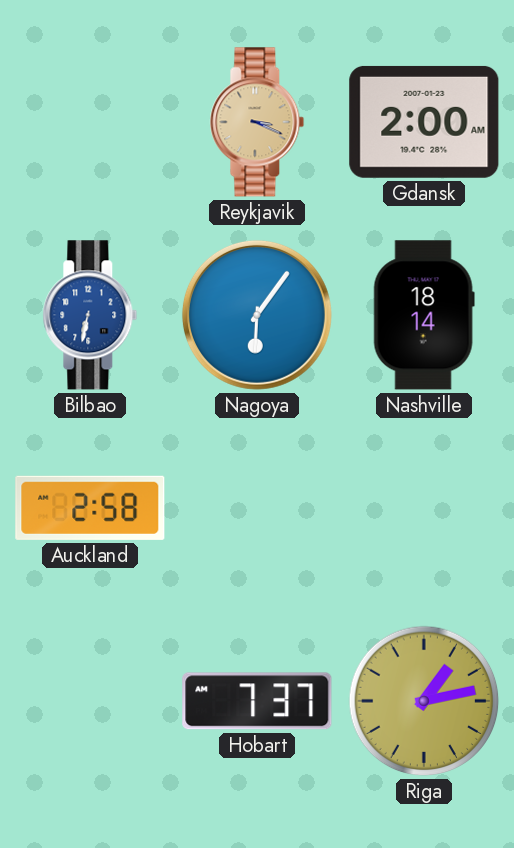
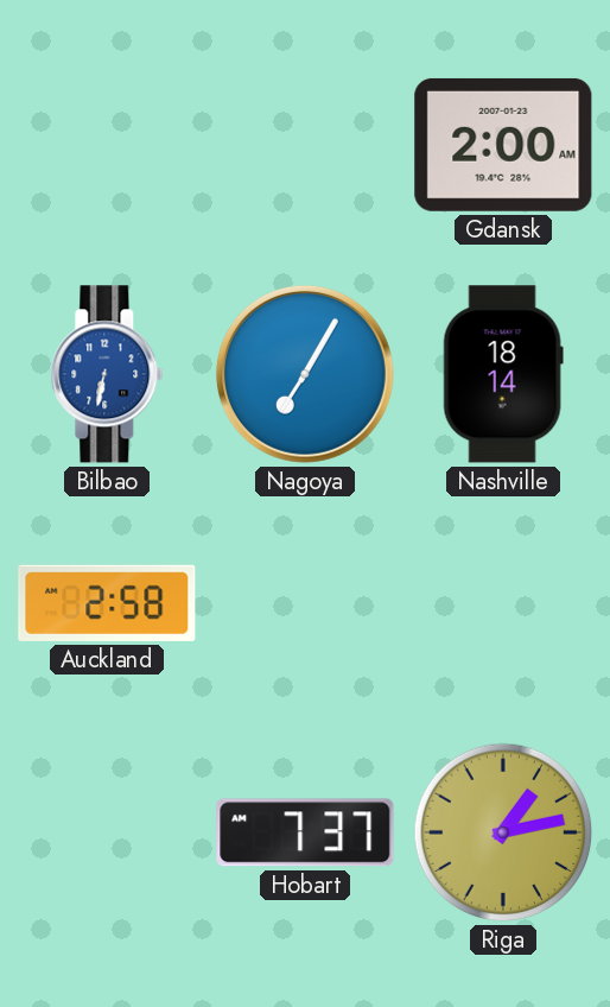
Reykjavik: 3:19 -> none
Nagoya: 6:06 -> 7:05
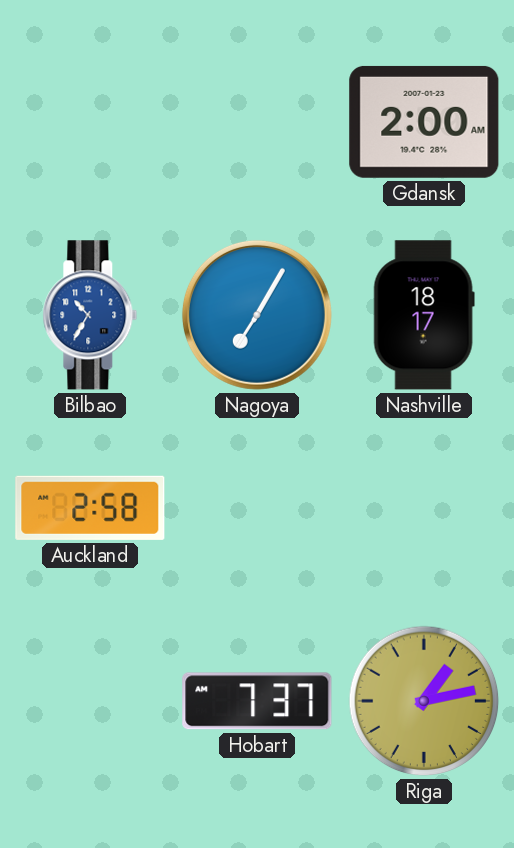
Bilbao: 6:32 -> 10:35
Nashville: 18:14 -> 18:17
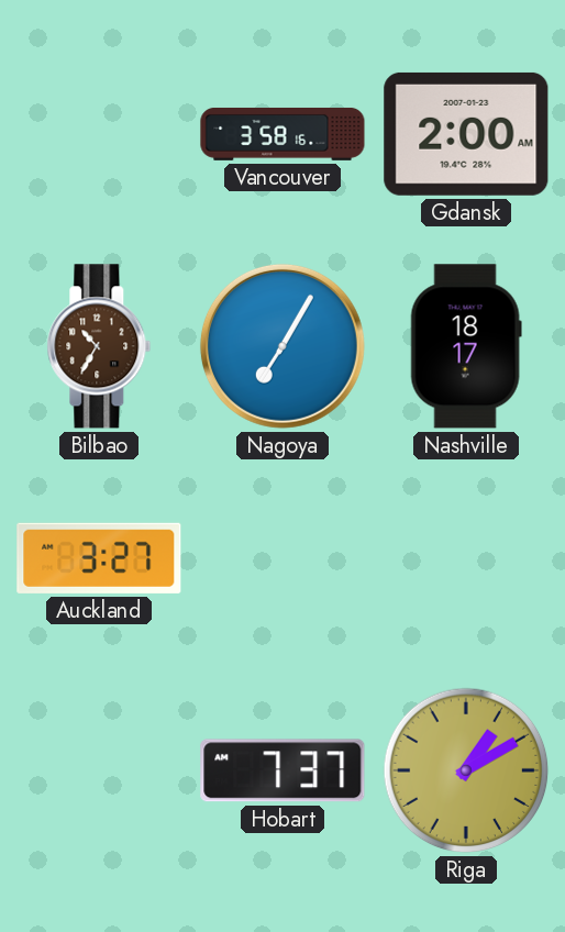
Vancouver: none -> 3:58
Bilbao dial: blue -> brown
Auckland: 2:58 -> 3:27
Riga: 1:13 -> 1:10
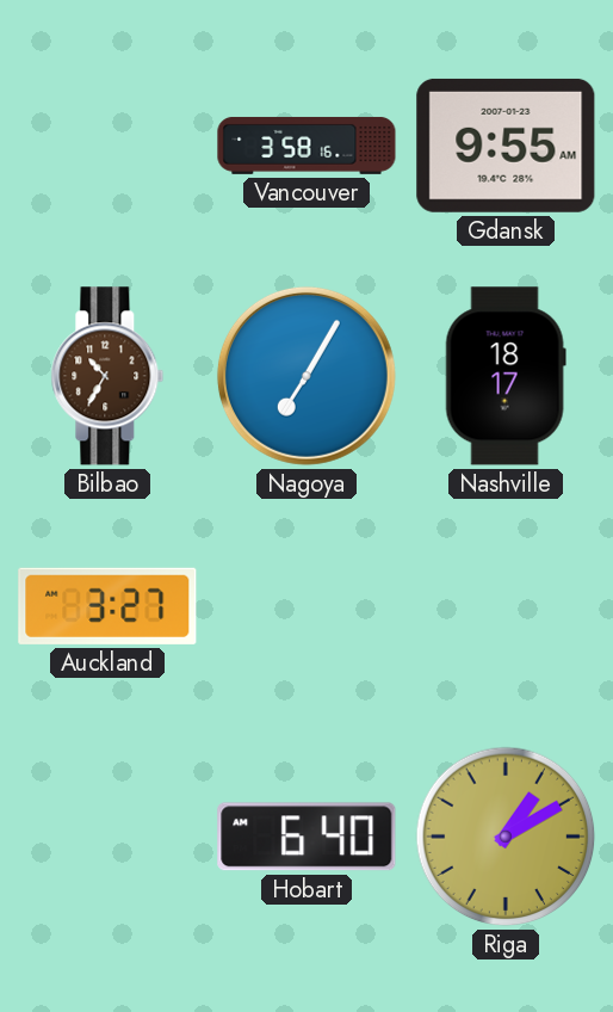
Gdansk: 2:00 -> 9:55
Hobart: 7:37 -> 6:40
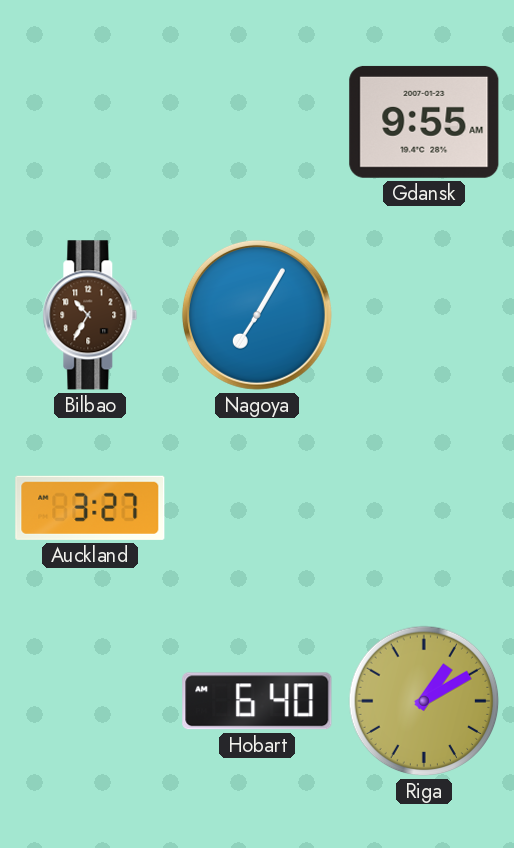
Vancouver: 3:58 -> none
Nashville: 18:17 -> none
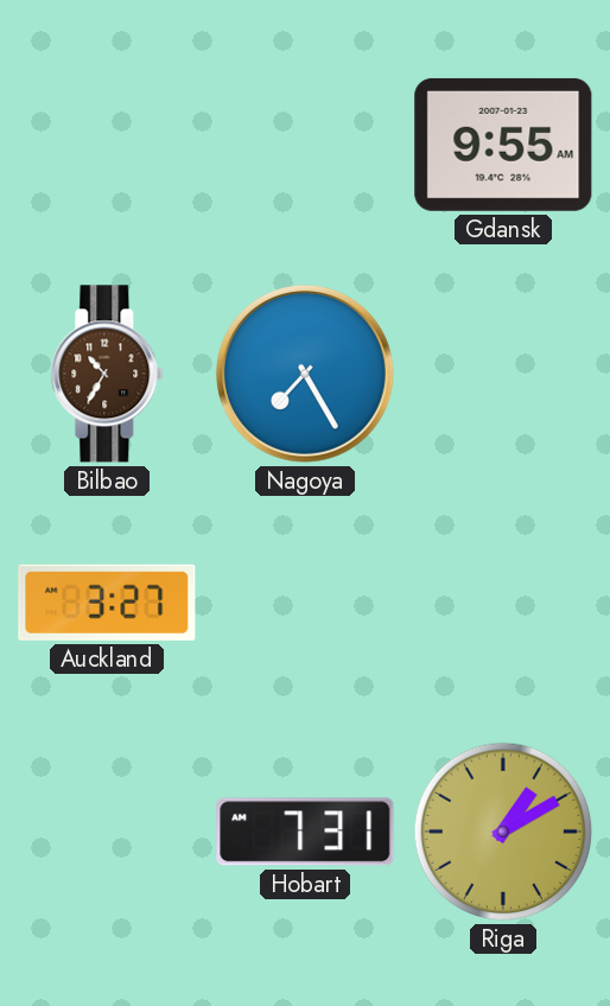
Nagoya: 7:05 -> 7:25
Hobart: 6:40 -> 7:31
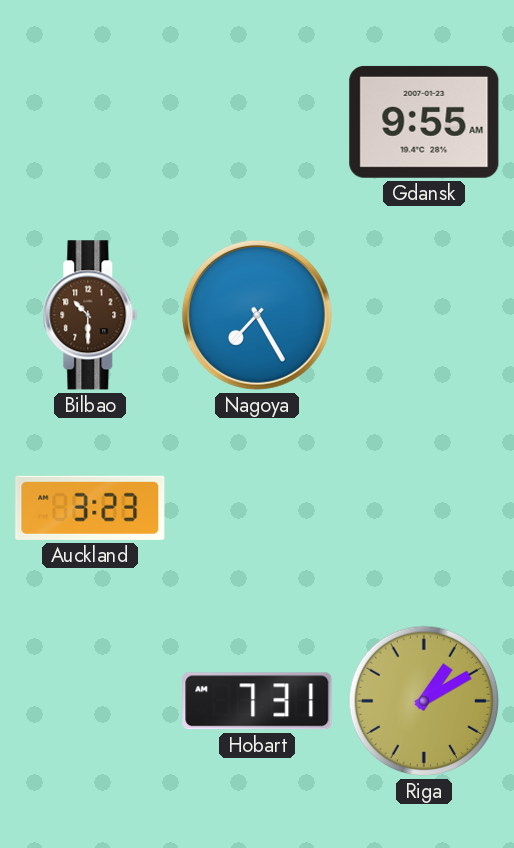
Bilbao: 10:35 -> 10:30
Auckland: 3:27 -> 3:23
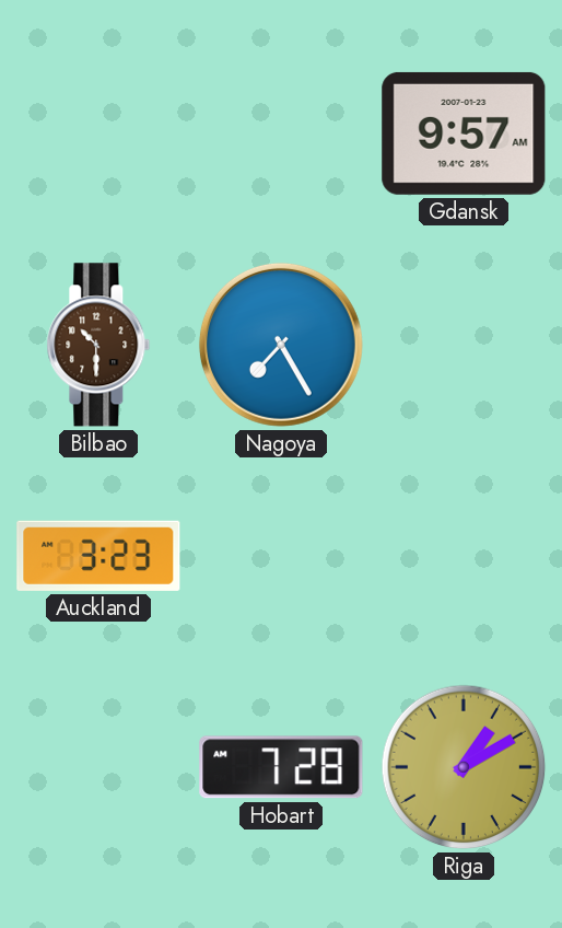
Gdansk: 9:55 -> 9:57
Hobart: 7:31 -> 7:28
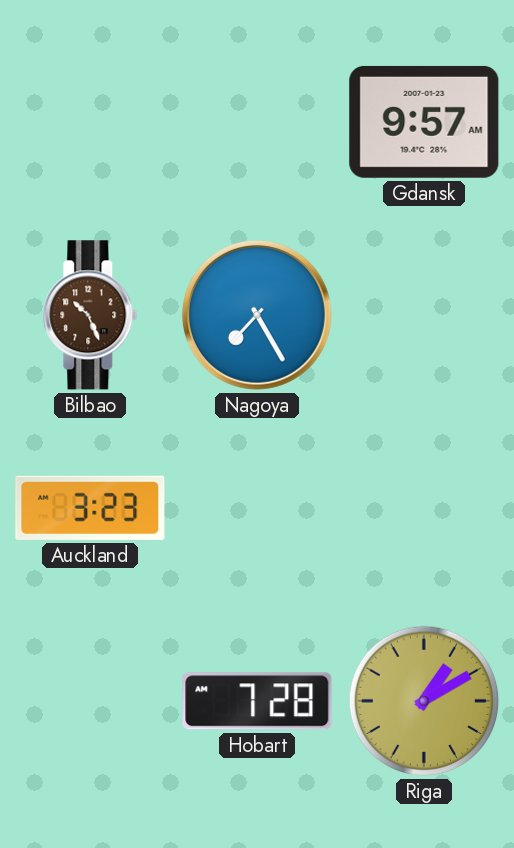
Bilbao: 10:30 -> 10:26
